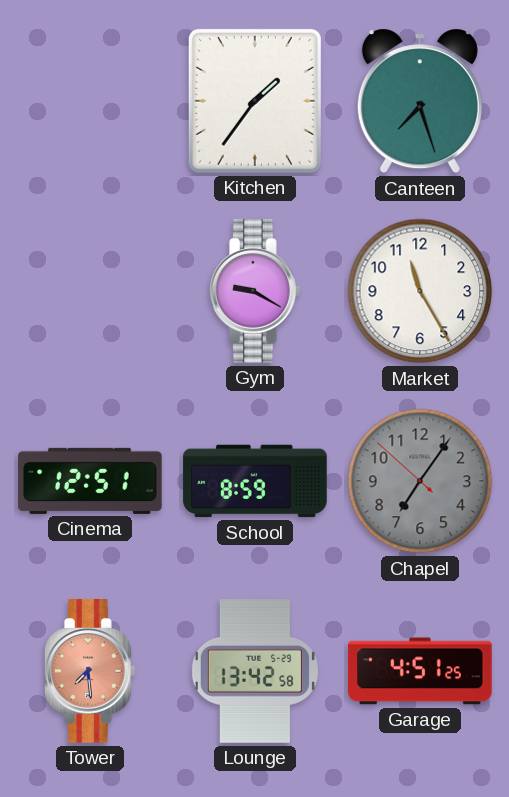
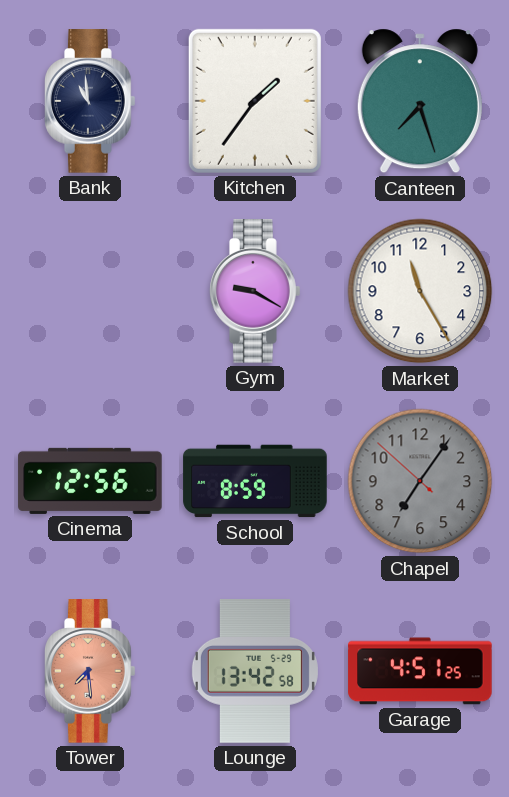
Bank: none -> 10:59
Cinema: 12:51 -> 12:56
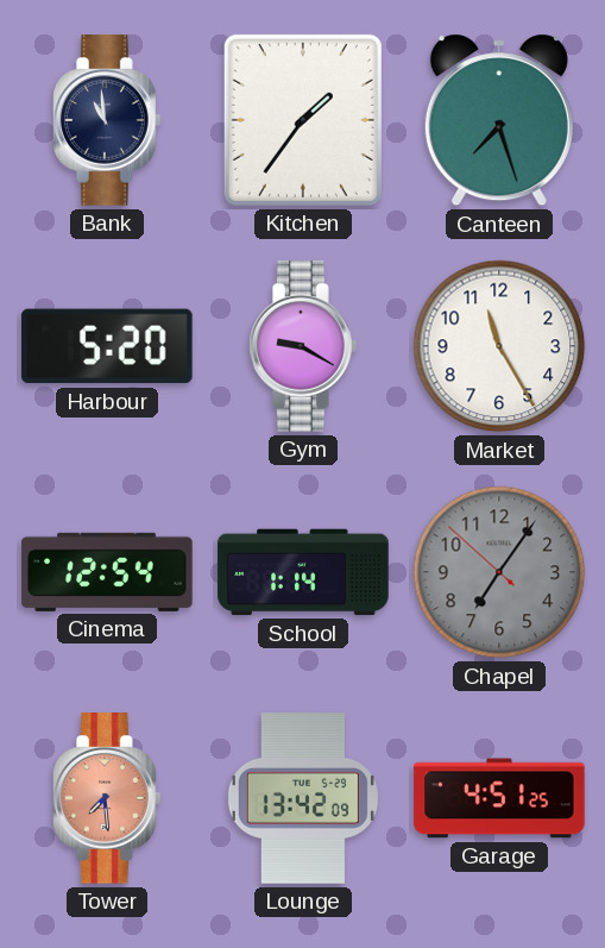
Harbour: none -> 5:20
Cinema: 12:56 -> 12:54
School: 8:59 -> 1:14
Lounge: 13:42:58 -> 13:42:09
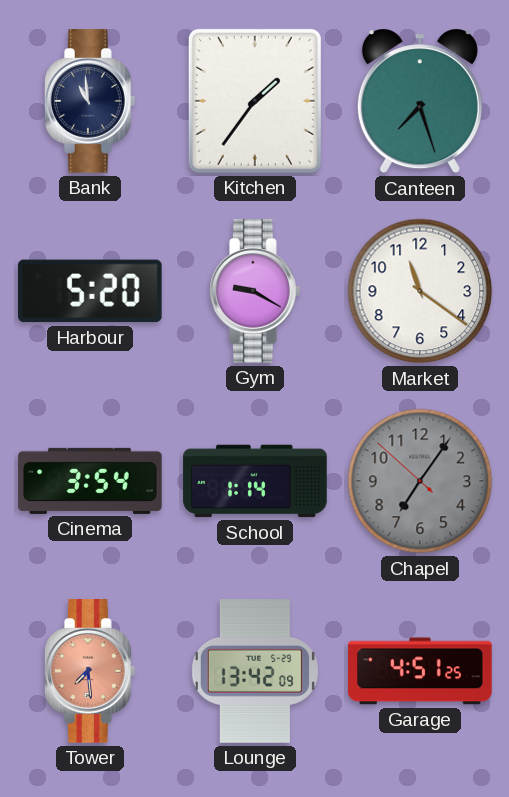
Market: 11:25 -> 11:21
Cinema: 12:54 -> 3:54
